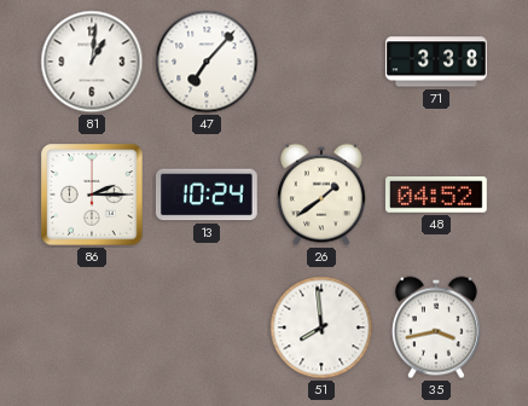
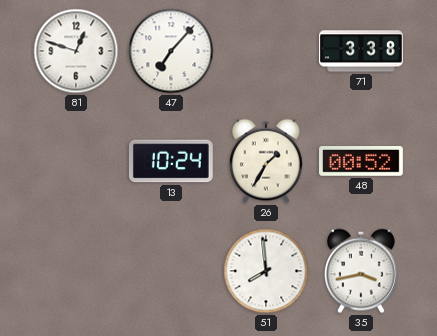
81: 1:01 -> 12:48
86: 2:15 -> none
26: 1:39 -> 1:35
48: 04:52 -> 00:52
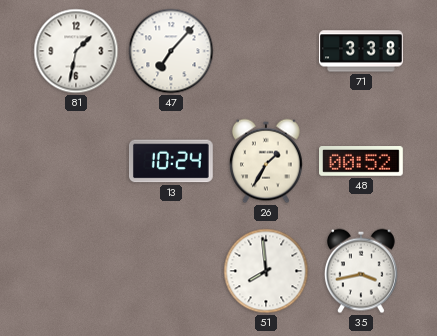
81: 12:48 -> 1:32
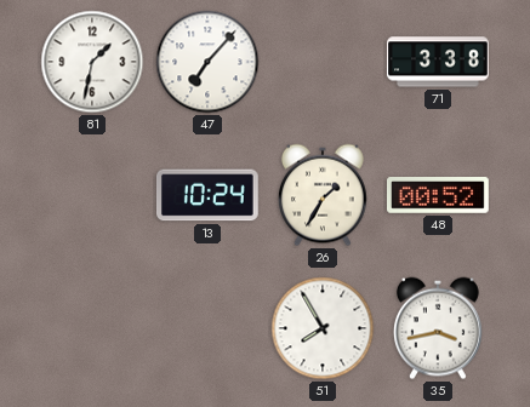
51: 7:59 -> 7:55
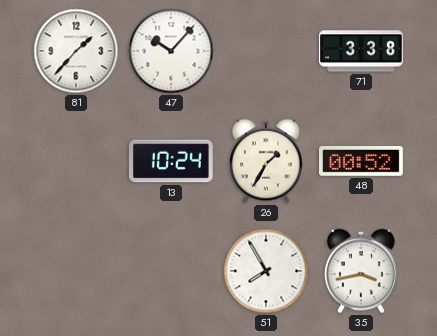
81: 1:32 -> 1:37
47: 7:07 -> 10:07
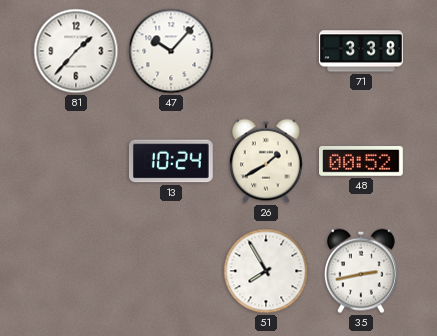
26: 1:35 -> 1:40
35: 3:43 -> 2:43
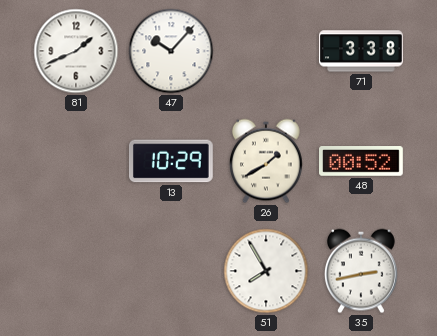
81: 1:37 -> 1:41
13: 10:24 -> 10:29
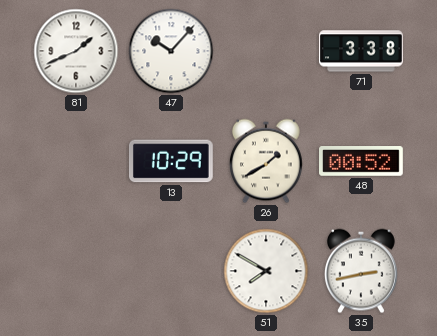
51: 7:55 -> 7:50
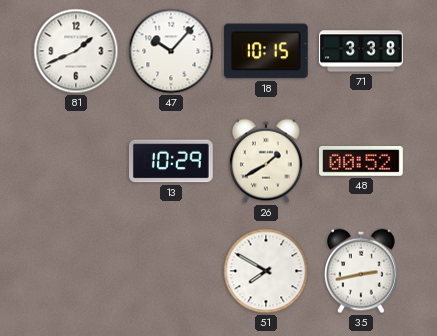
18: none -> 10:15
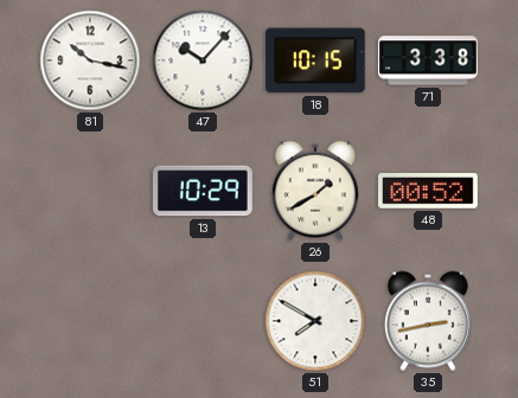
81: 1:41 -> 10:17
